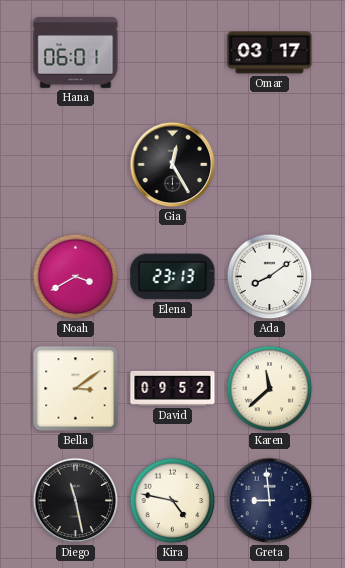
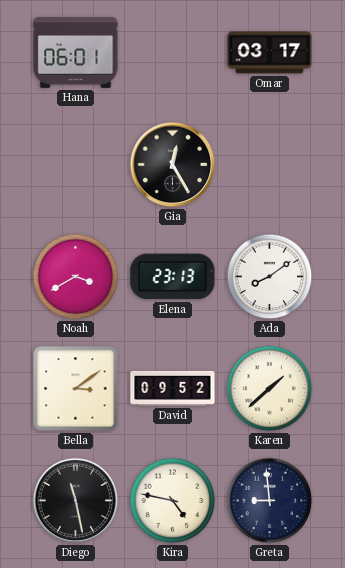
Karen: 11:38 -> 1:38
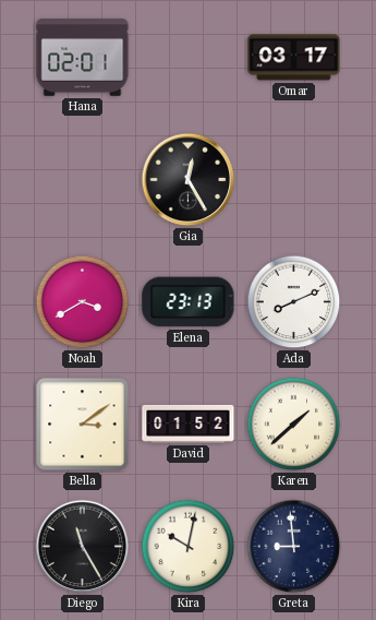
Hana: 06:01 -> 02:01
Ada: 8:09 -> 8:11
David: 09:52 -> 01:52
Diego: 11:28 -> 11:25
Kira: 4:47 -> 10:02
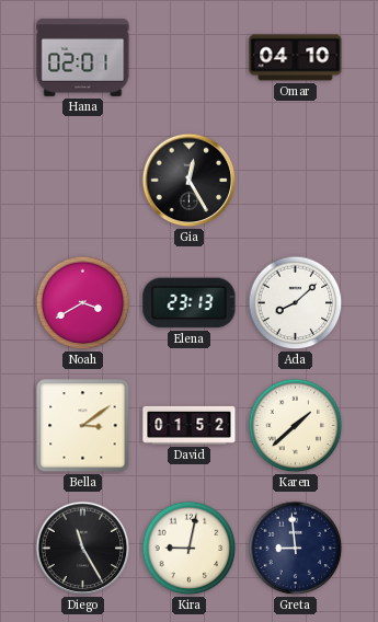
Omar: 03:17 -> 04:10
Ada: 8:11 -> 8:08
Kira: 10:02 -> 9:02
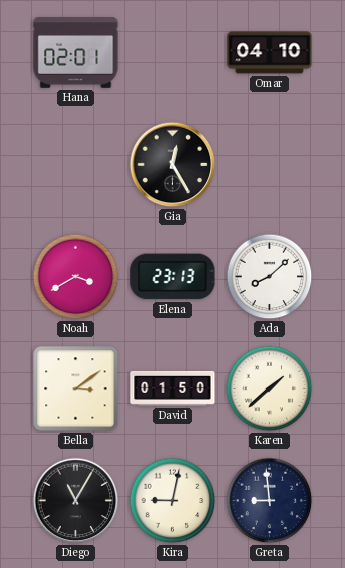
David: 01:52 -> 01:50
Diego: 11:25 -> 11:05
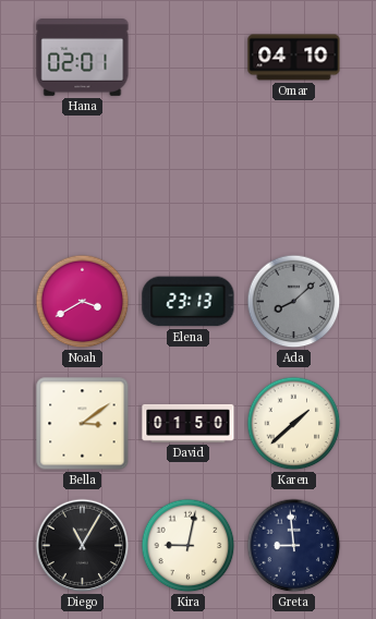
Gia: 12:25 -> none
Ada dial: white -> grey
